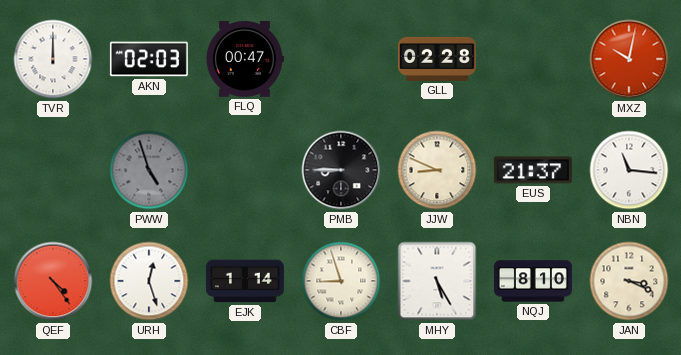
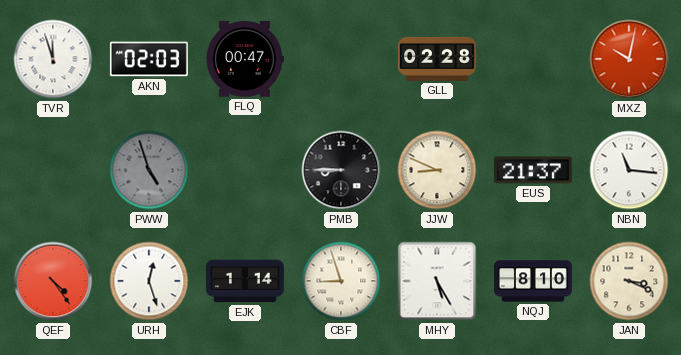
TVR: 12:00 -> 11:57
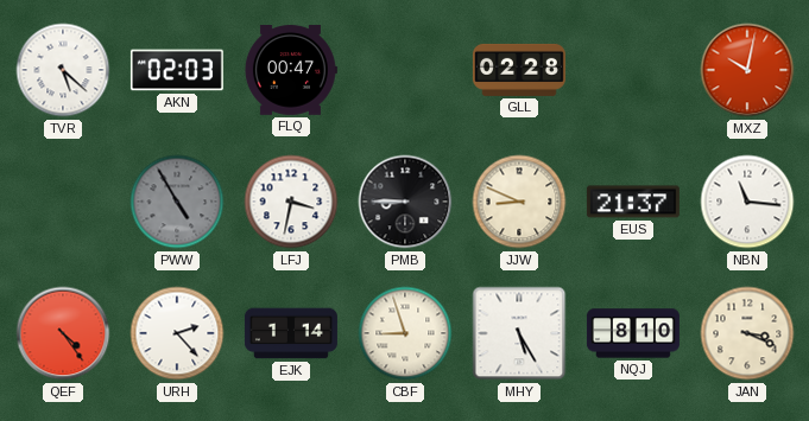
TVR: 11:57 -> 5:22
PWW: 4:57 -> 4:55
LFJ: none -> 3:32
URH: 12:27 -> 2:23
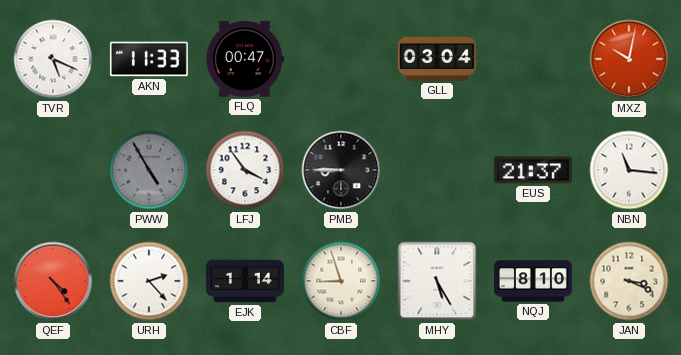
TVR: 5:22 -> 5:19
AKN: 02:03 -> 11:33
GLL: 02:28 -> 03:04
LFJ: 3:32 -> 3:54
JJW: 8:49 -> none
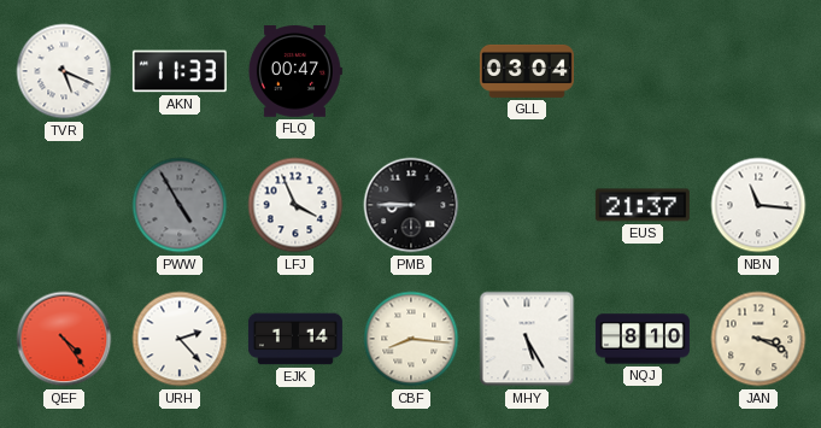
MXZ: 10:02 -> none
LFJ: 3:54 -> 3:56
CBF: 8:57 -> 8:16
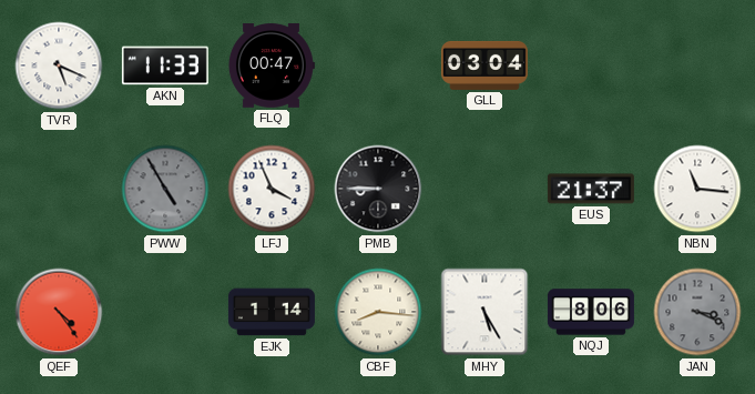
URH: 2:23 -> none
NQJ: 8:10 -> 8:06
JAN dial: cream -> grey
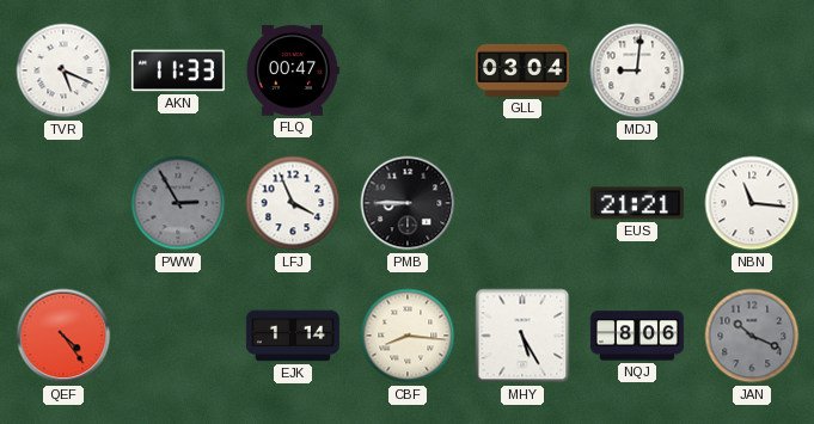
MDJ: none -> 9:01
PWW: 4:55 -> 2:55
EUS: 21:37 -> 21:21
JAN: 3:19 -> 10:19
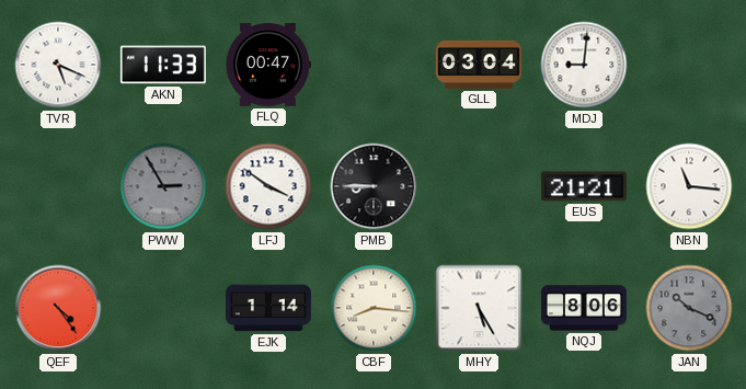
LFJ: 3:56 -> 3:51
